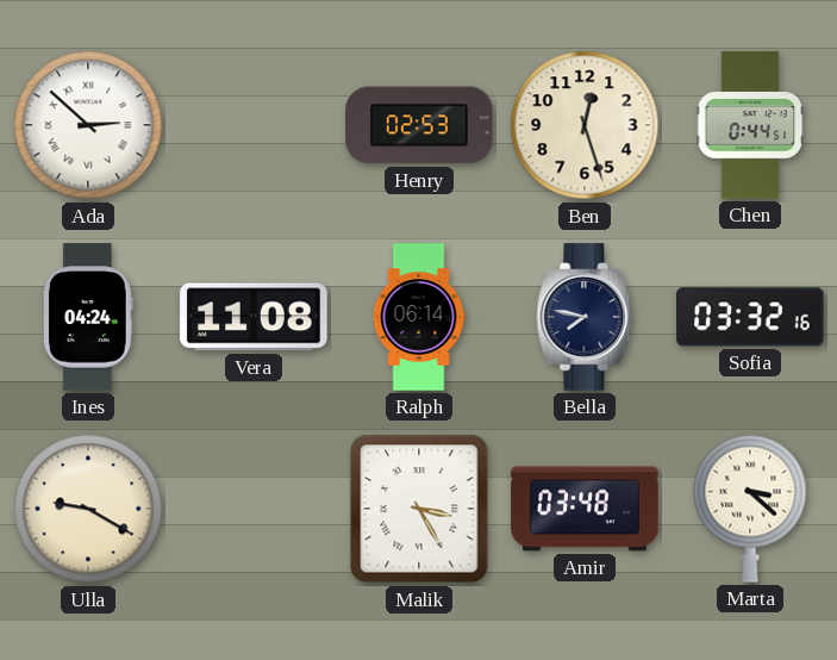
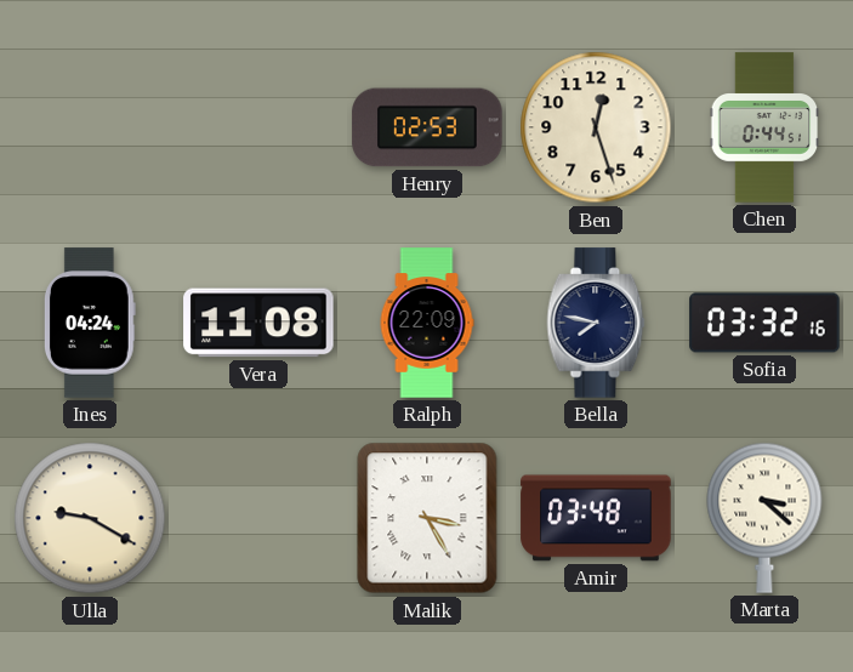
Ada: 2:52 -> none
Ralph: 06:14 -> 22:09
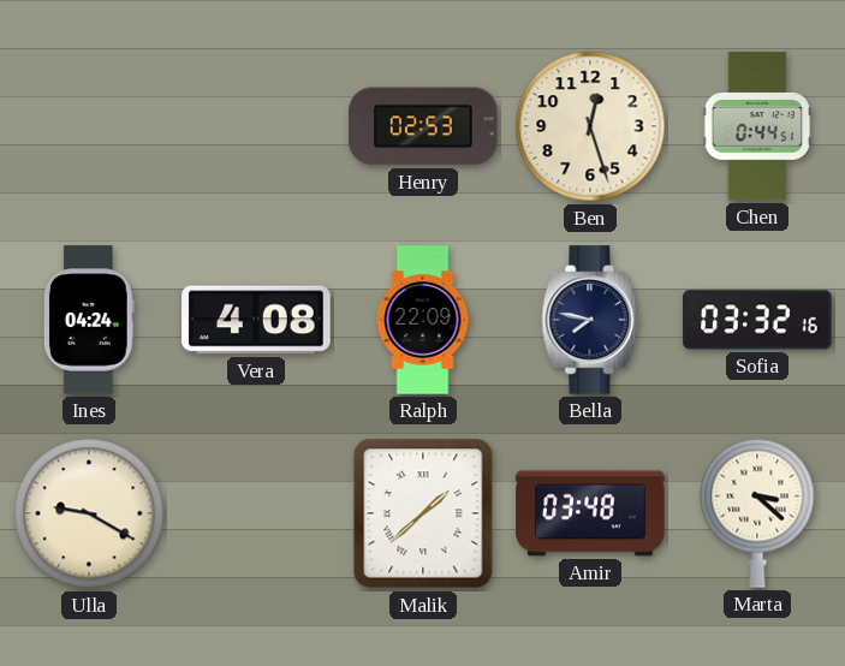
Vera: 11:08 -> 4:08
Malik: 3:25 -> 1:38
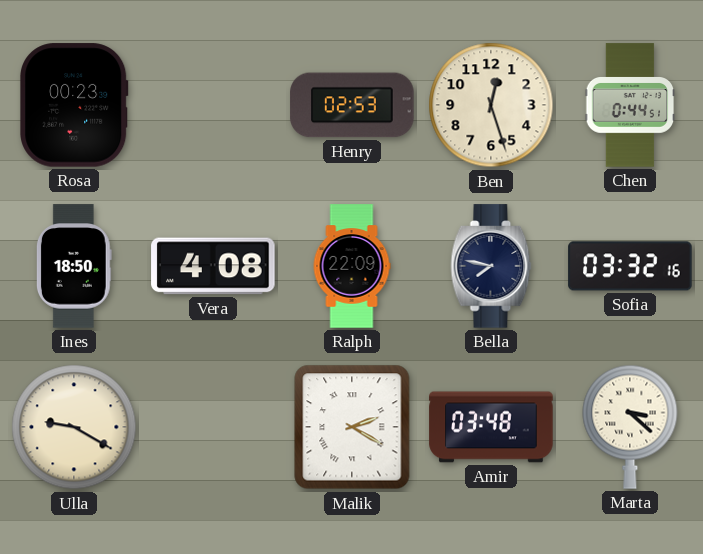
Rosa: none -> 00:23
Ines: 04:24 -> 18:50
Malik: 1:38 -> 2:20
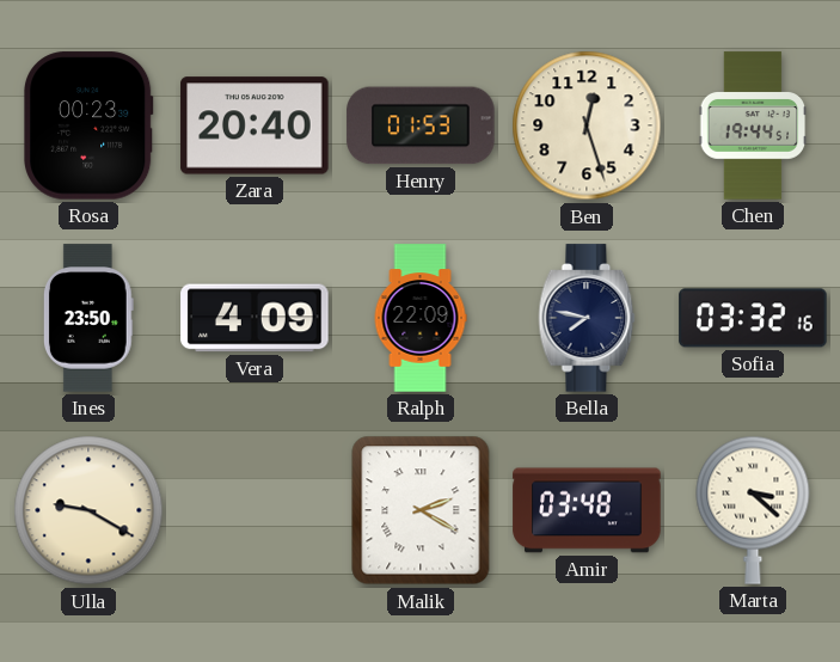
Zara: none -> 20:40
Henry: 02:53 -> 01:53
Chen: 0:44 -> 19:44
Ines: 18:50 -> 23:50
Vera: 4:08 -> 4:09
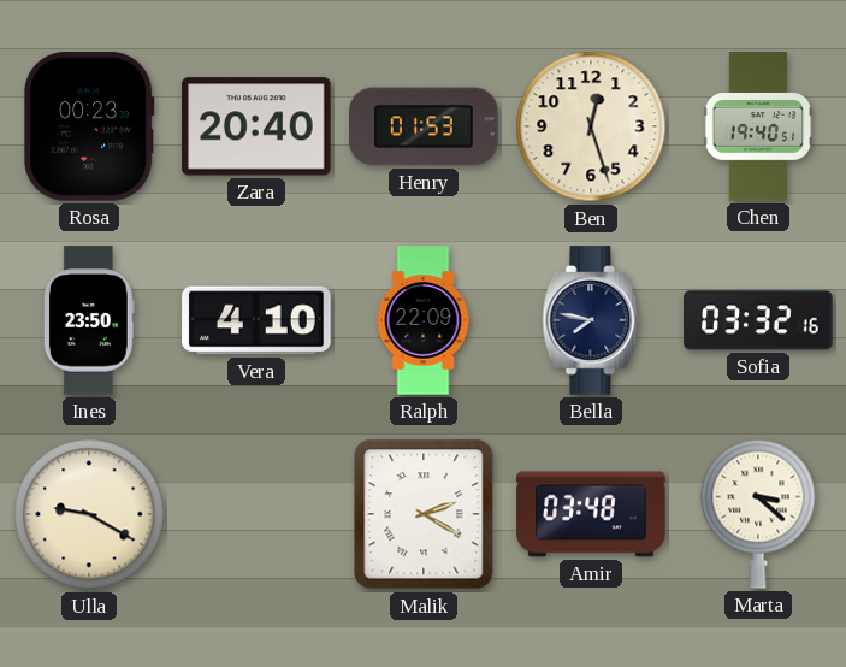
Chen: 19:44 -> 19:40
Vera: 4:09 -> 4:10
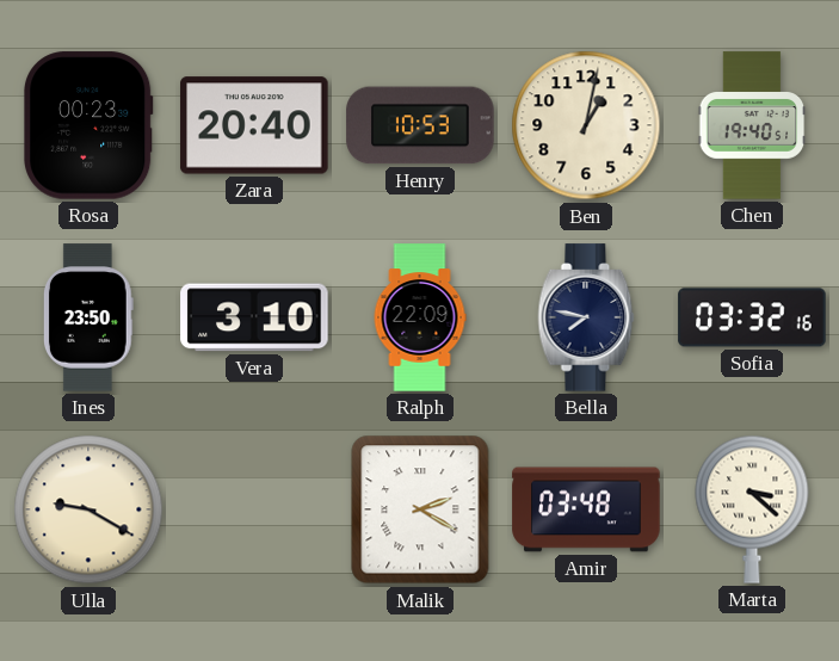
Henry: 01:53 -> 10:53
Ben: 12:27 -> 1:02
Vera: 4:10 -> 3:10
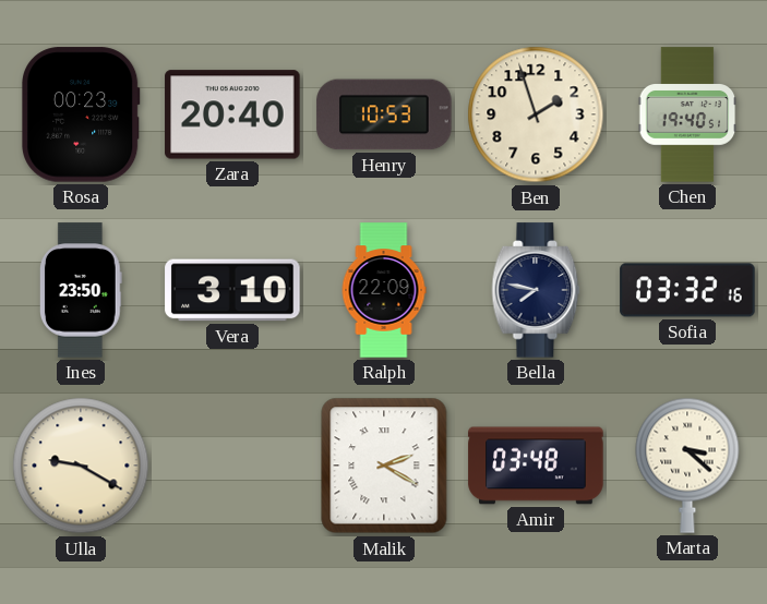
Ben: 1:02 -> 1:57
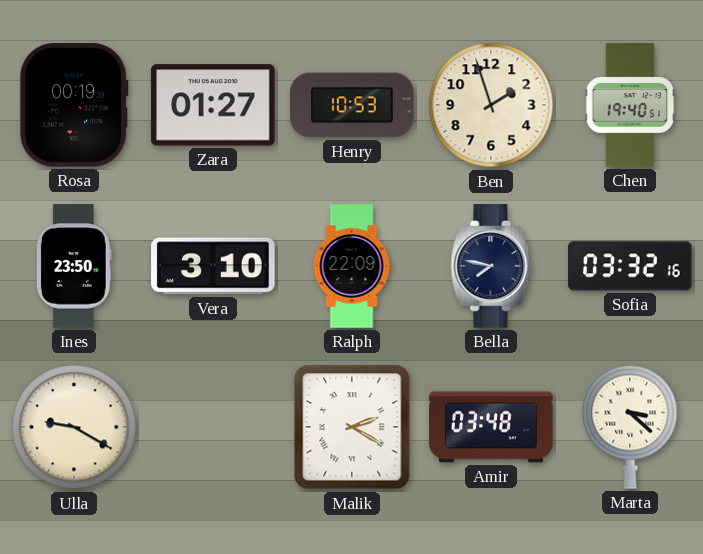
Rosa: 00:23 -> 00:19
Zara: 20:40 -> 01:27
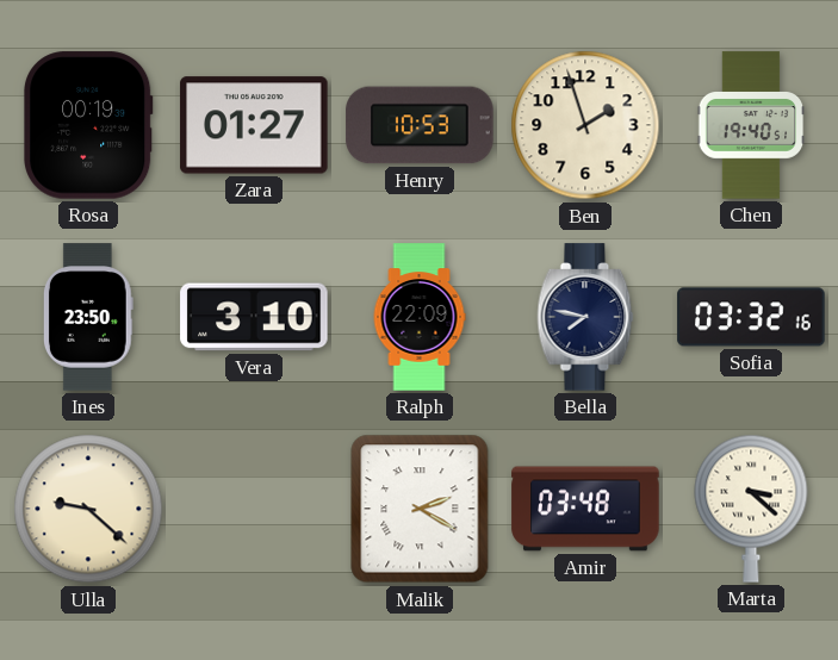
Ulla: 9:20 -> 9:22
